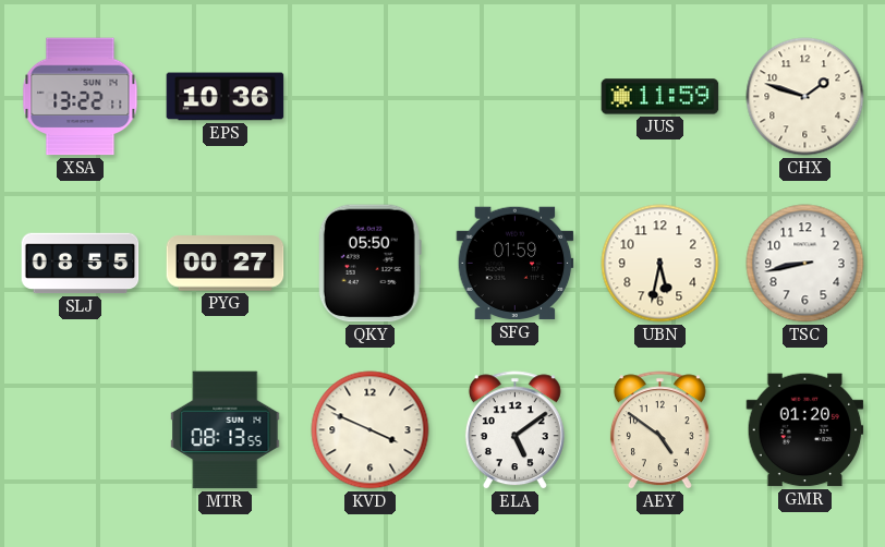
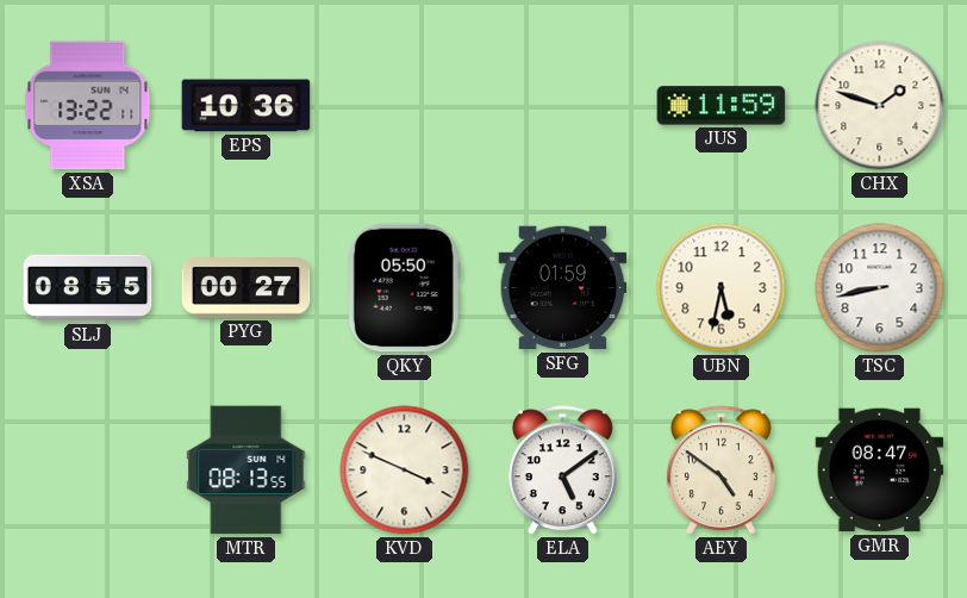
GMR: 01:20 -> 08:47
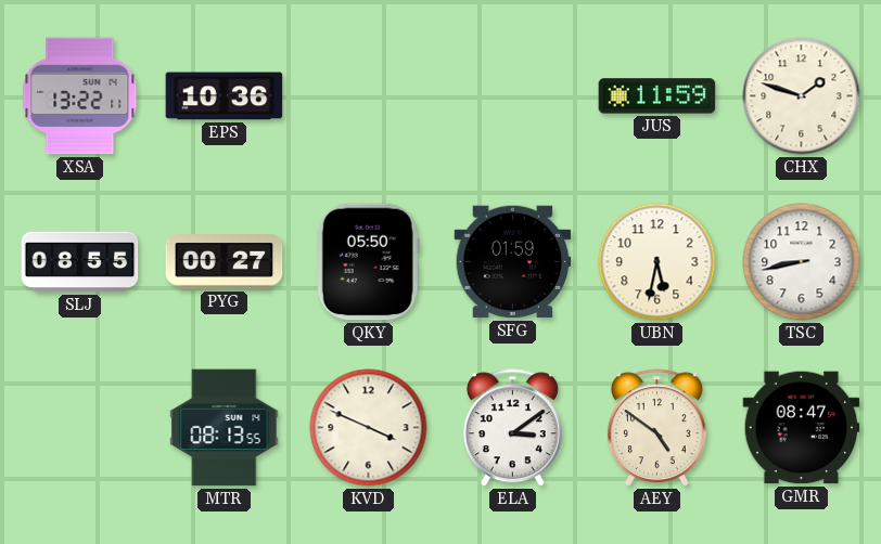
ELA: 5:09 -> 3:09
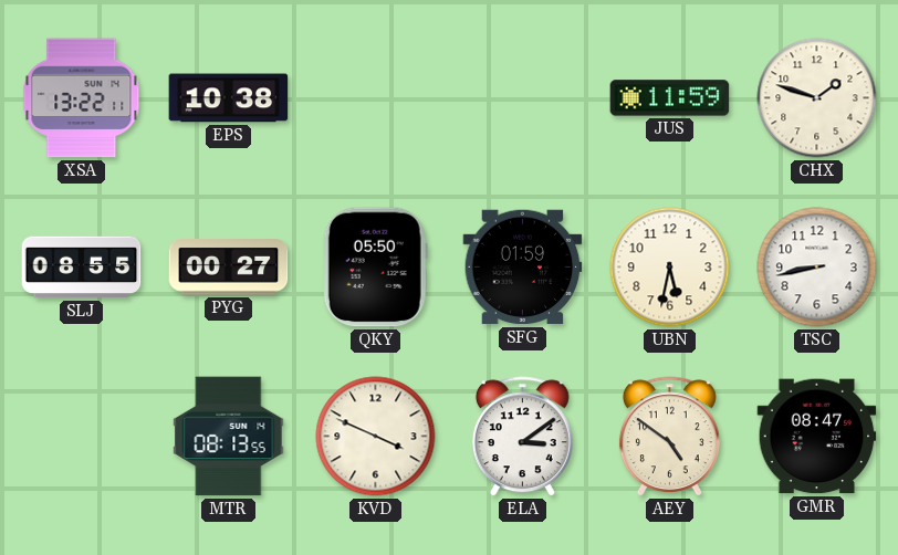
EPS: 10:36 -> 10:38
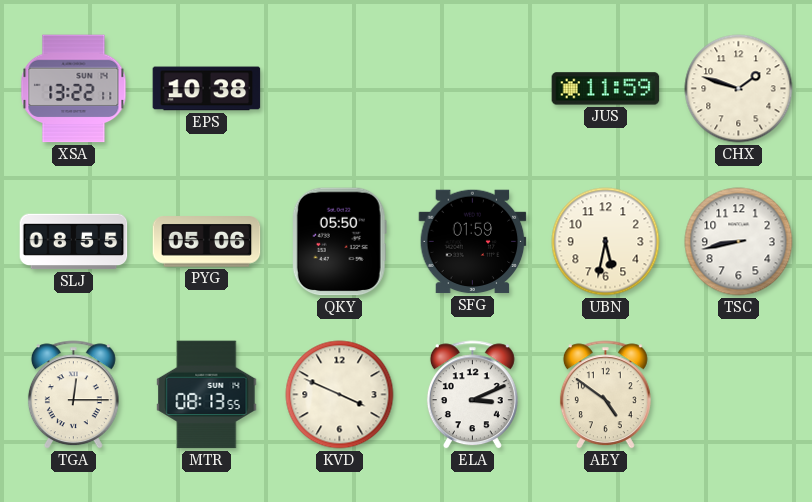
PYG: 00:27 -> 05:06
TGA: none -> 12:15
ELA: 3:09 -> 3:11
GMR: 08:47 -> none
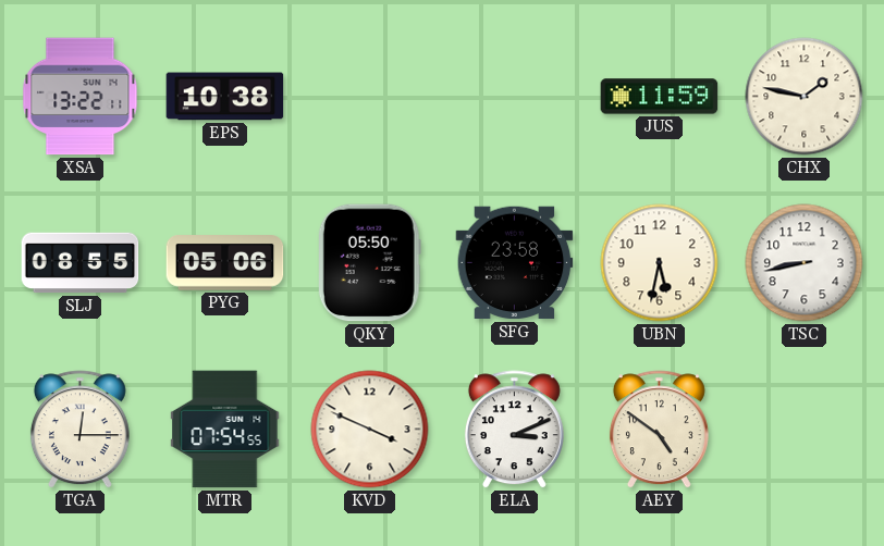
CHX: 1:48 -> 1:47
SFG: 01:59 -> 23:58
MTR: 08:13 -> 07:54
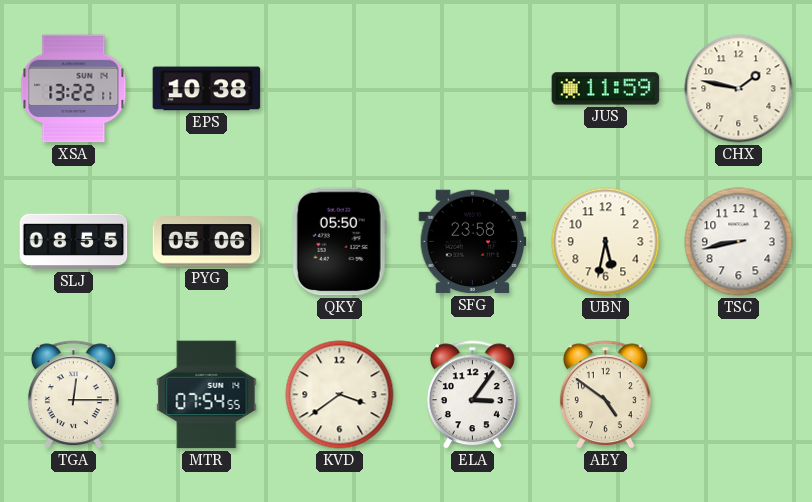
KVD: 3:49 -> 3:39
ELA: 3:11 -> 3:06
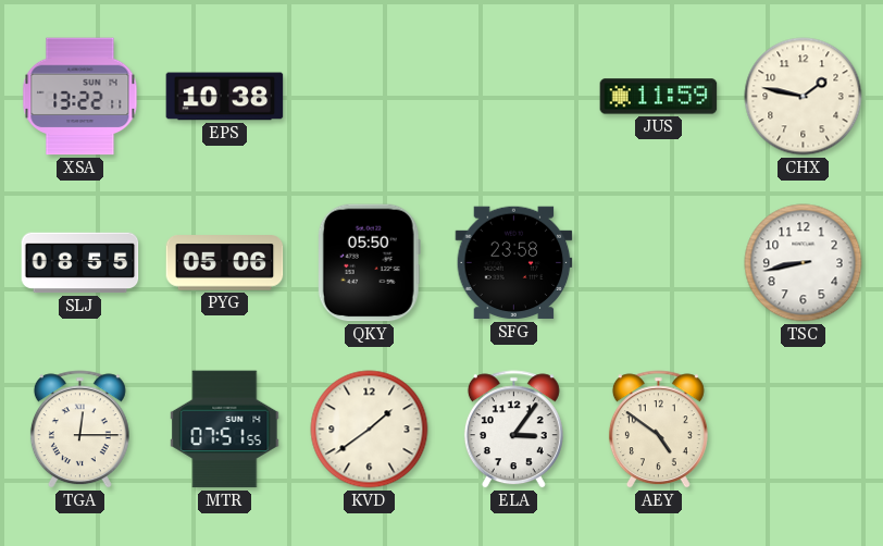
UBN: 5:32 -> none
MTR: 07:54 -> 07:51
KVD: 3:39 -> 1:39
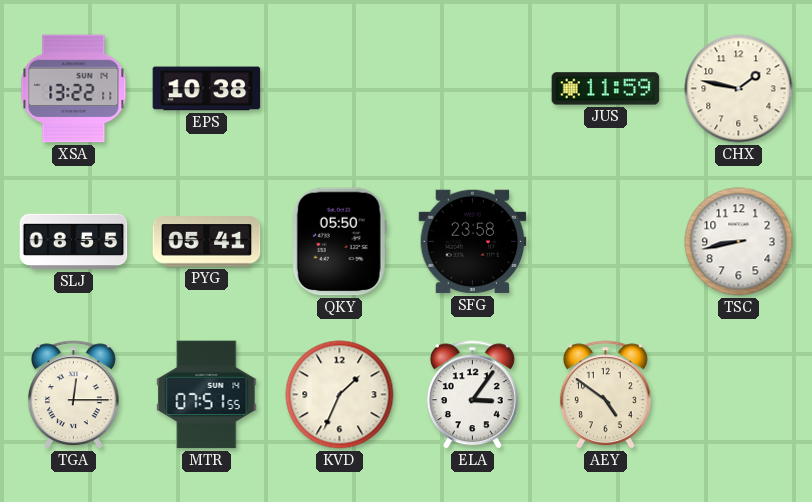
PYG: 05:06 -> 05:41
KVD: 1:39 -> 1:34
